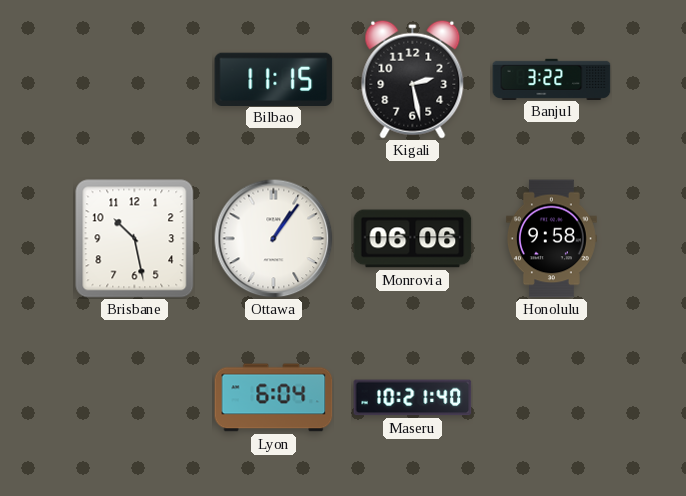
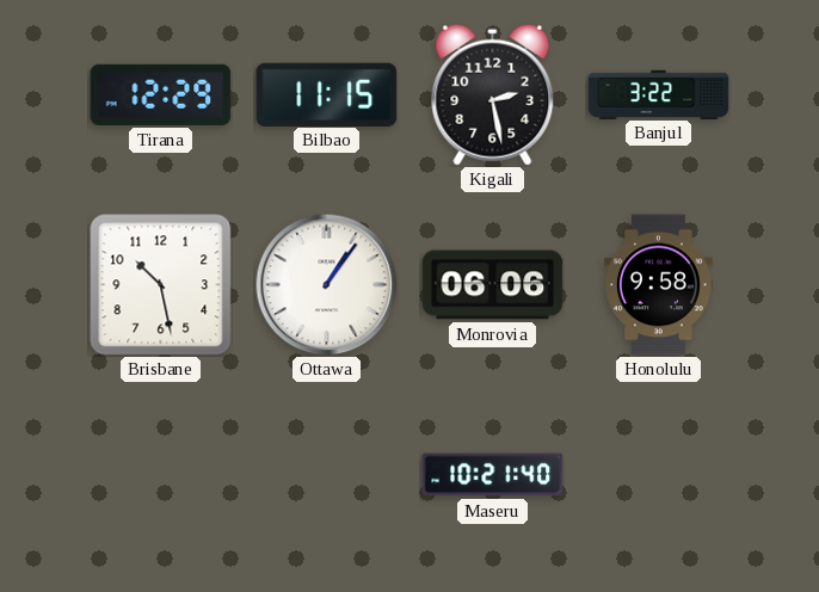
Tirana: none -> 12:29
Lyon: 6:04 -> none
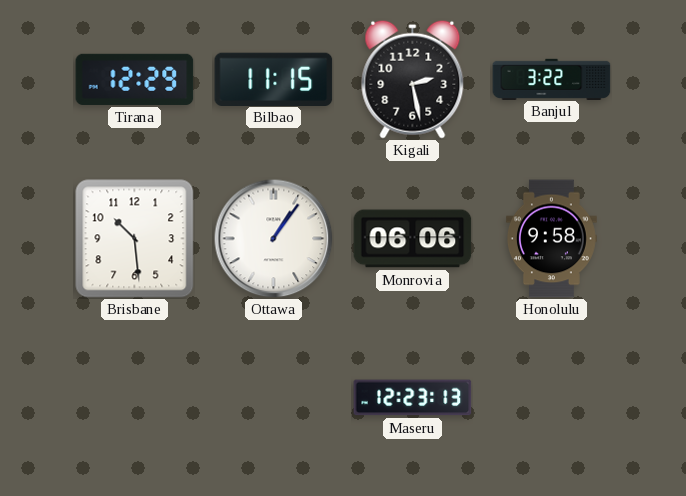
Brisbane: 10:28 -> 10:29
Maseru: 10:21 -> 12:23
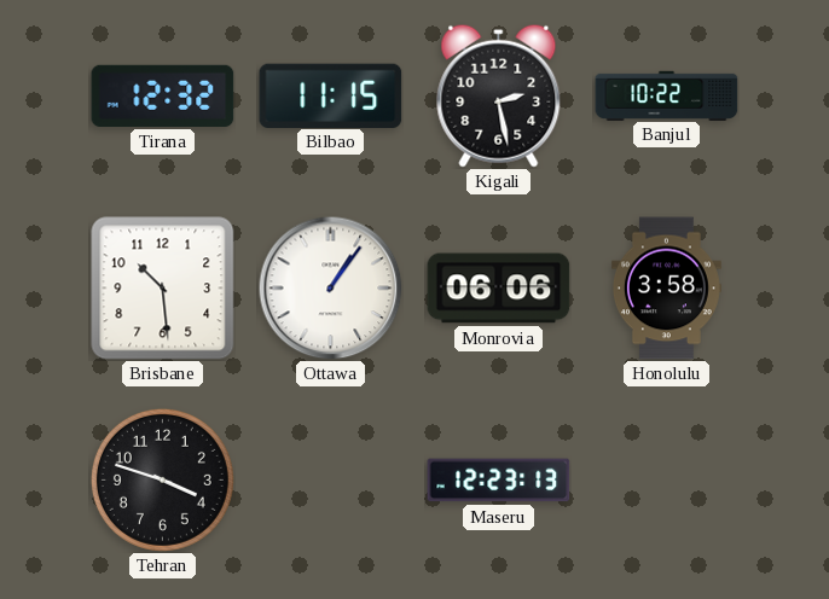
Tirana: 12:29 -> 12:32
Banjul: 3:22 -> 10:22
Honolulu: 9:58 -> 3:58
Tehran: none -> 3:48
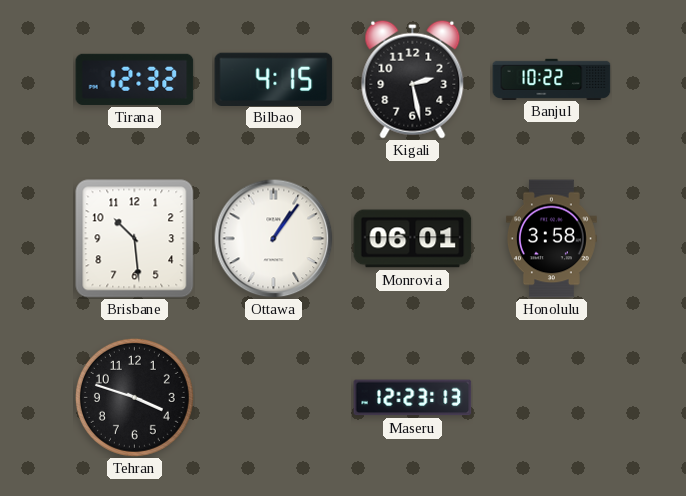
Bilbao: 11:15 -> 4:15
Monrovia: 06:06 -> 06:01
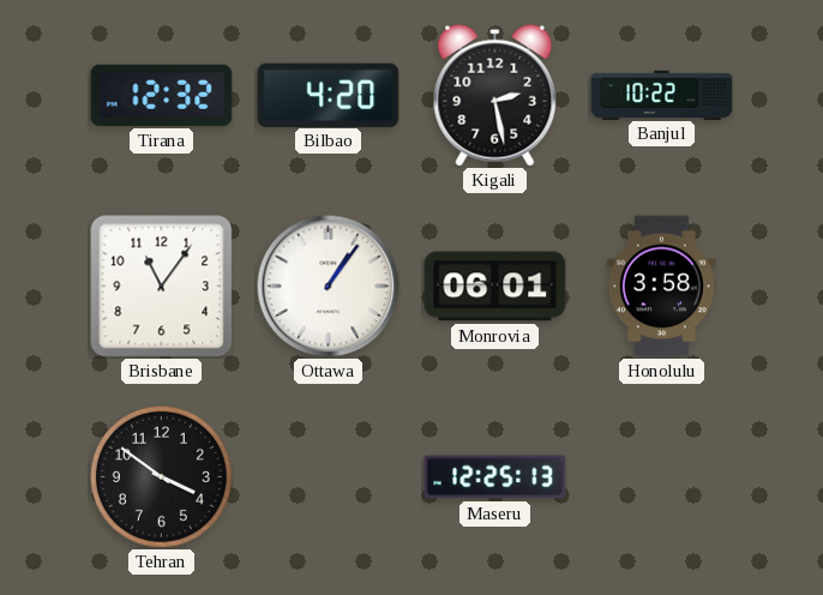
Bilbao: 4:15 -> 4:20
Brisbane: 10:29 -> 11:06
Tehran: 3:48 -> 3:51
Maseru: 12:23 -> 12:25
